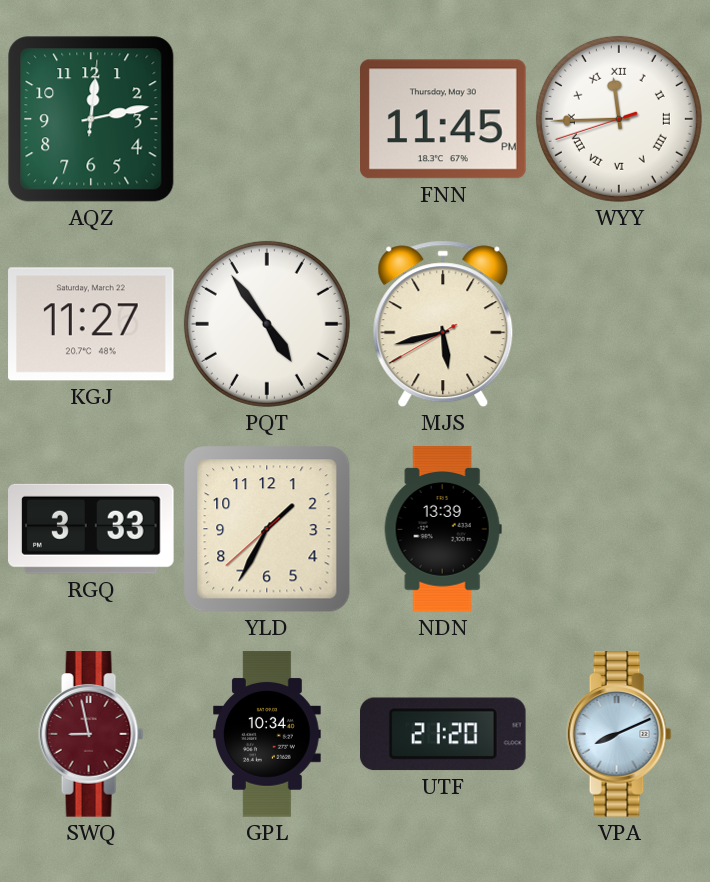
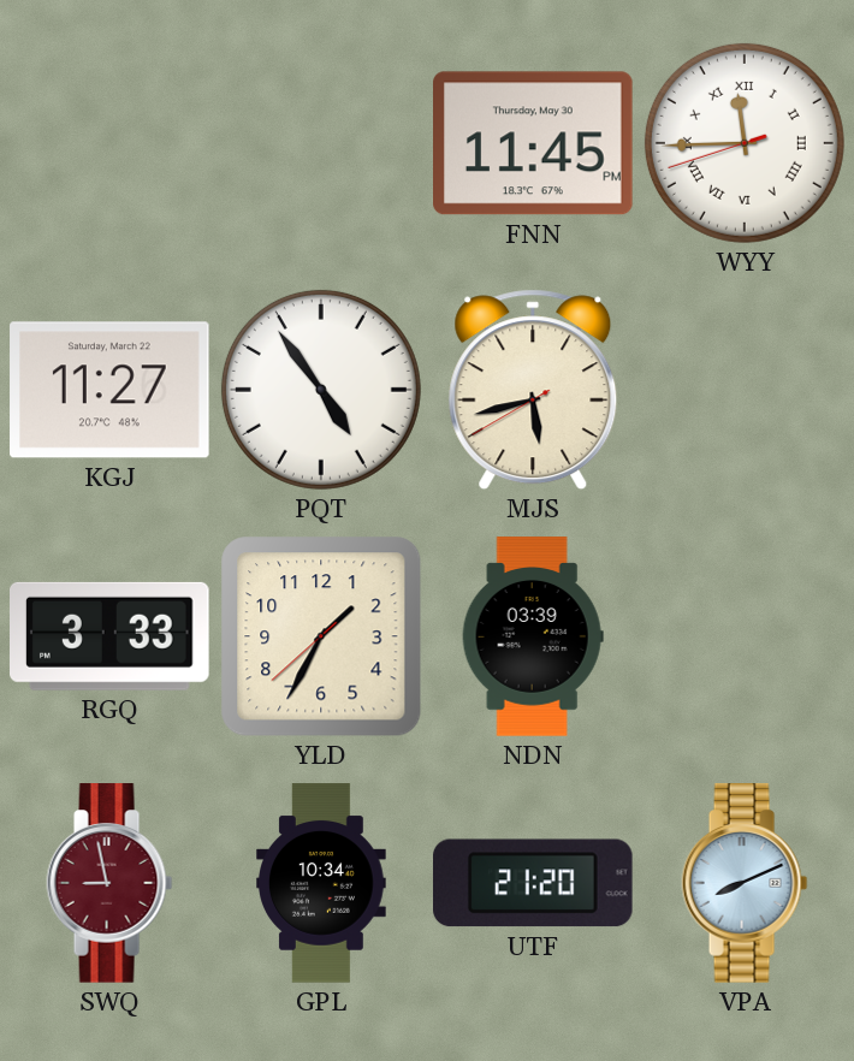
AQZ: 12:13 -> none
NDN: 13:39 -> 03:39
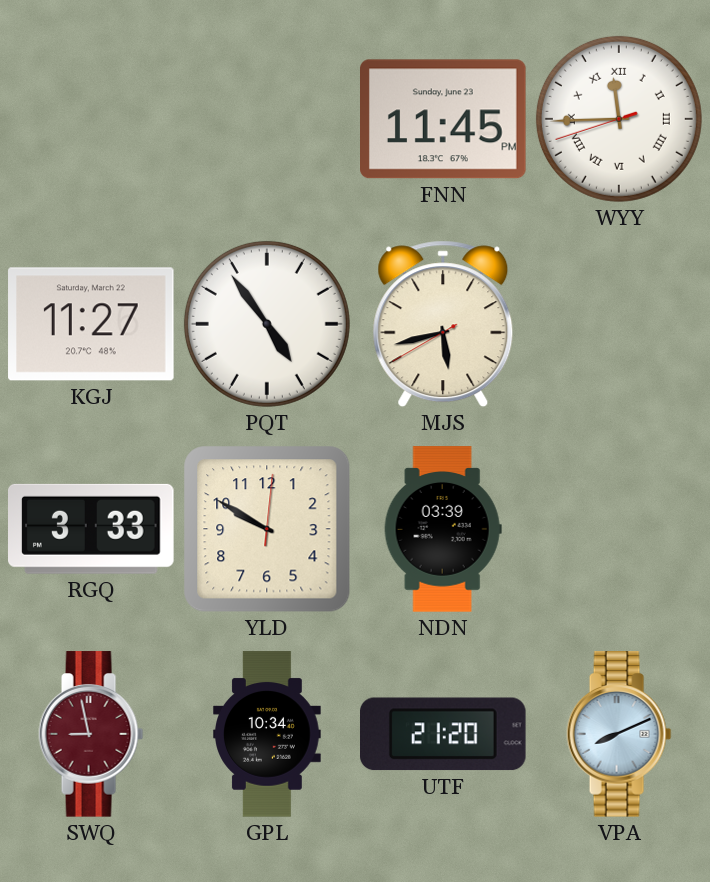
FNN date: Thursday, May 30 -> Sunday, June 23
YLD: 1:34 -> 9:50
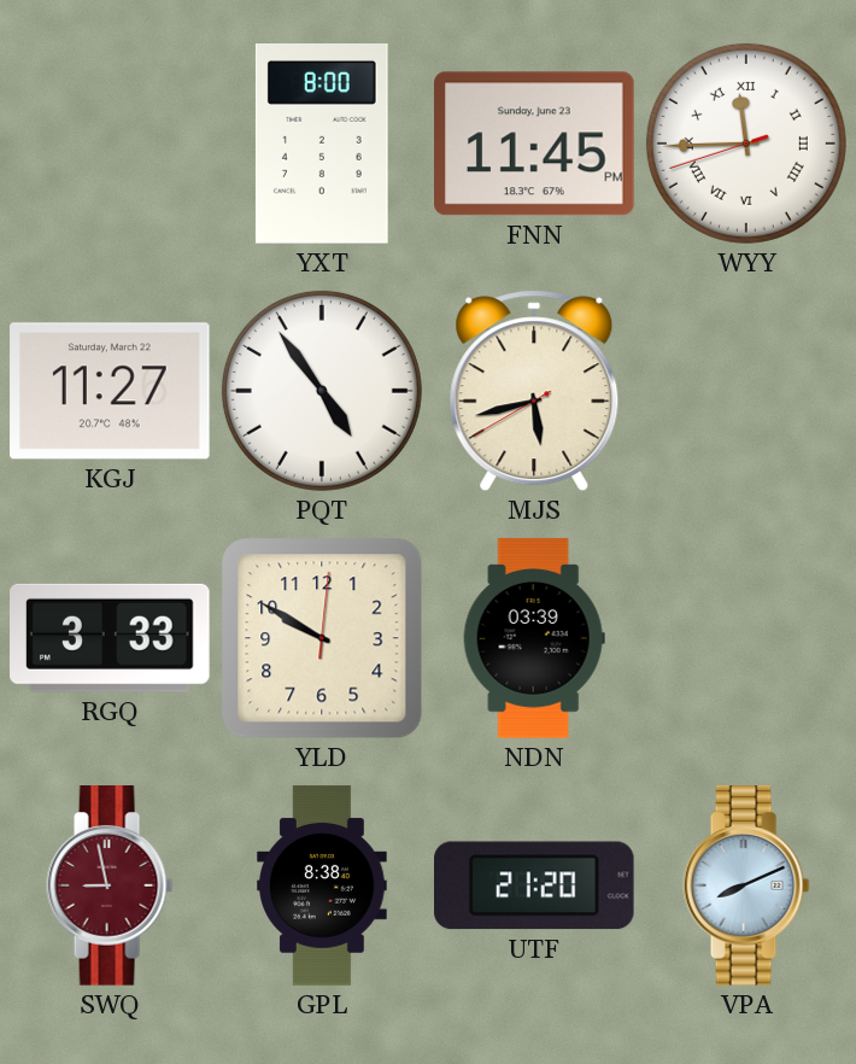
YXT: none -> 8:00
GPL: 10:34 -> 8:38
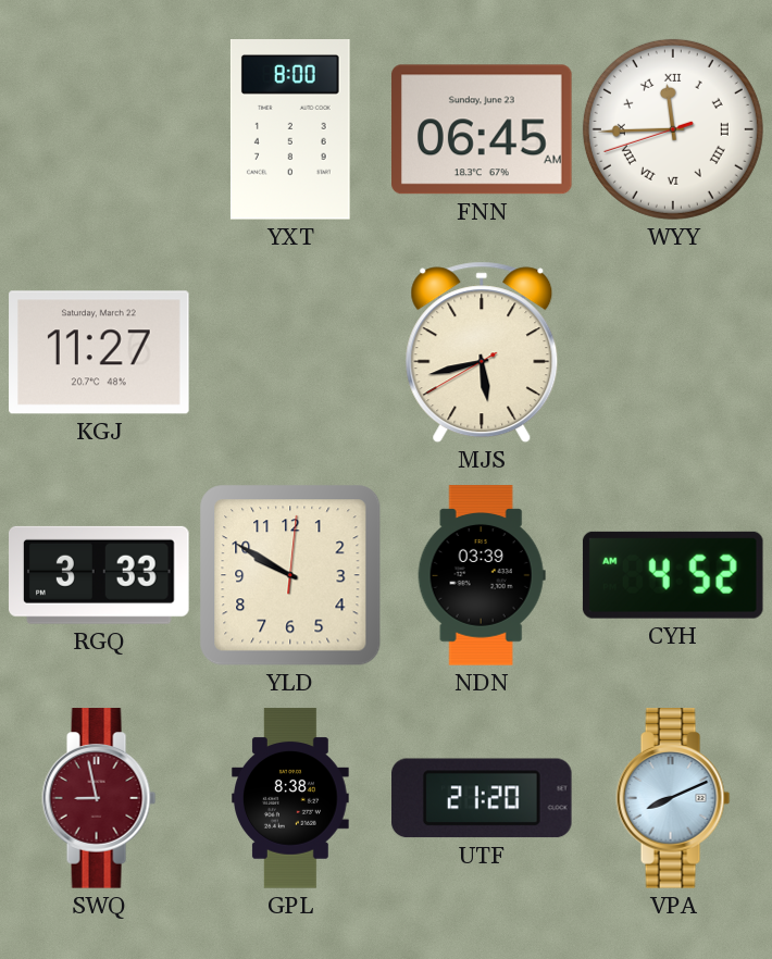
FNN: 11:45 -> 06:45
PQT: 4:54 -> none
CYH: none -> 4:52
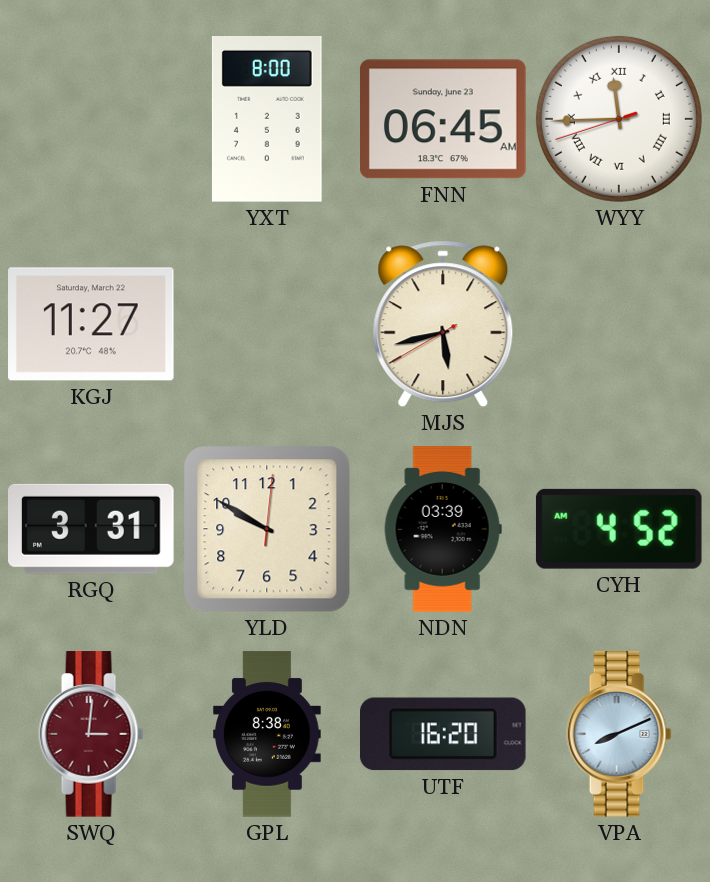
RGQ: 3:33 -> 3:31
SWQ: 8:58 -> 3:01
UTF: 21:20 -> 16:20
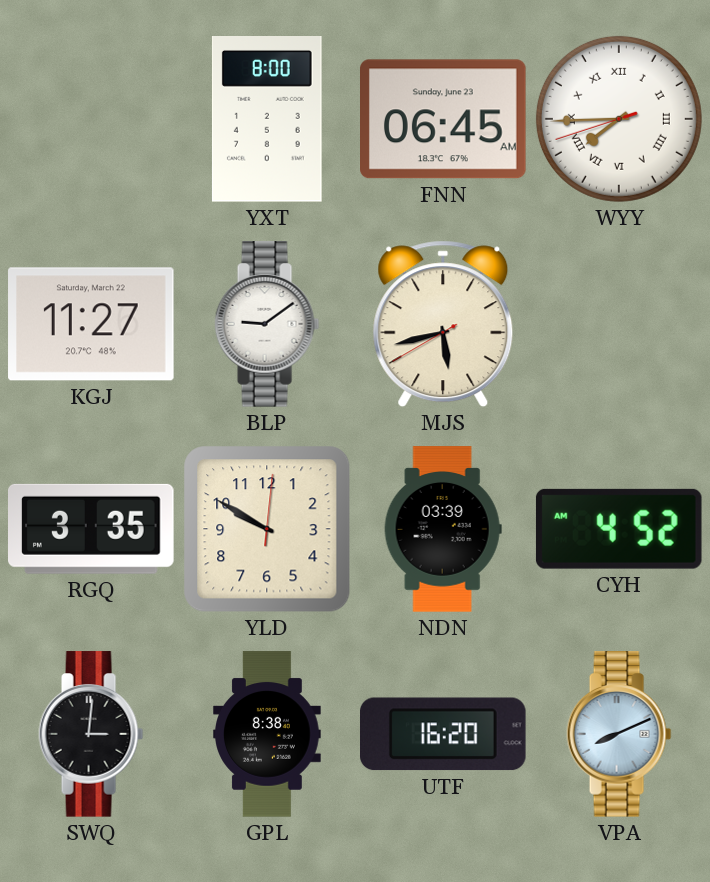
WYY: 11:44 -> 7:44
BLP: none -> 9:09
RGQ: 3:31 -> 3:35
SWQ dial: burgundy -> black
